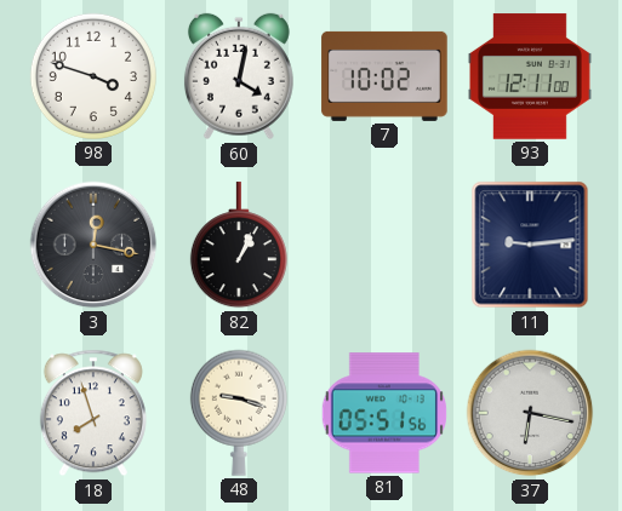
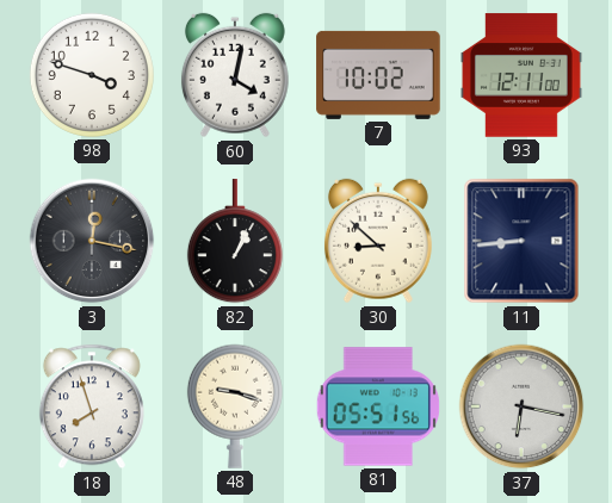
30: none -> 8:52
11: 9:14 -> 8:44
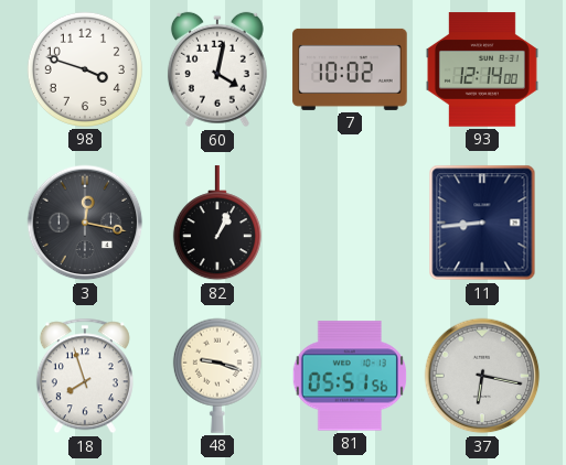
93: 12:11 -> 12:14
30: 8:52 -> none
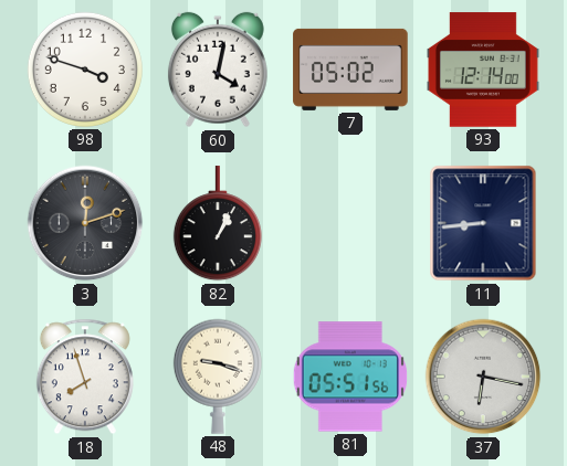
7: 10:02 -> 05:02
3: 12:17 -> 12:12
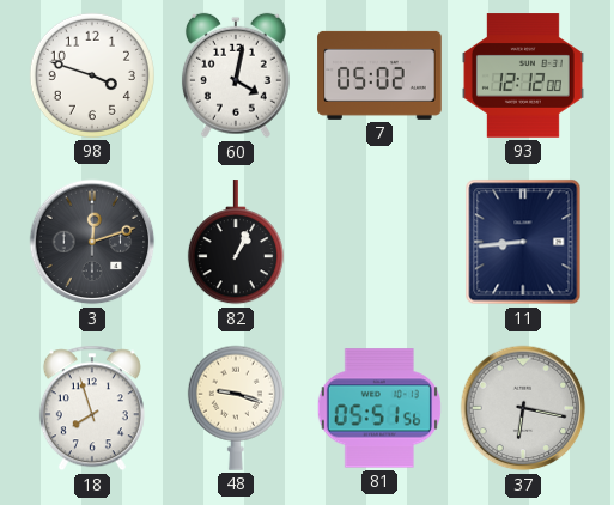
93: 12:14 -> 12:12
